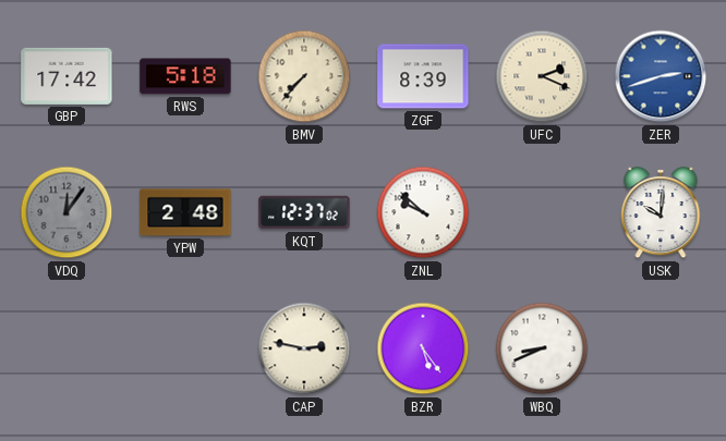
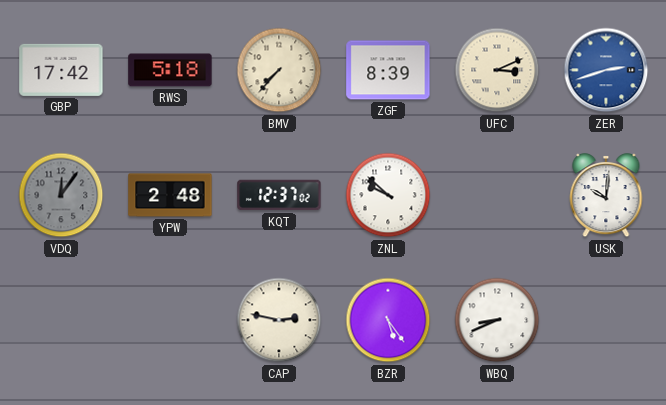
UFC: 2:19 -> 3:11
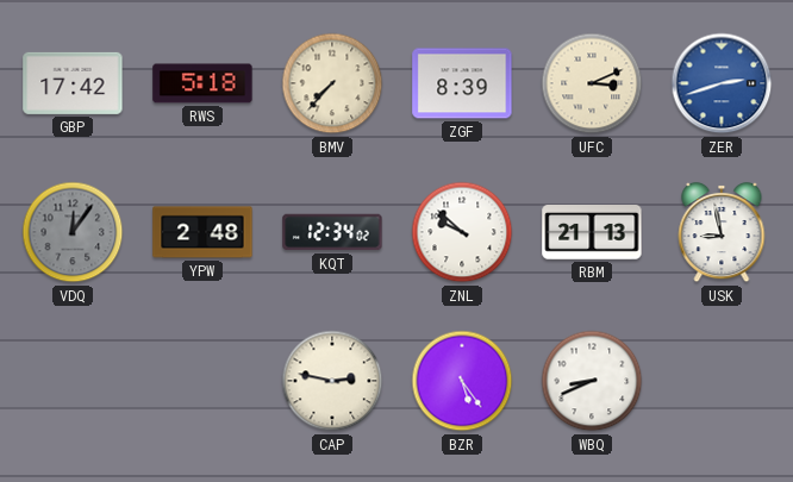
KQT: 12:37 -> 12:34
RBM: none -> 21:13
USK: 10:01 -> 8:58
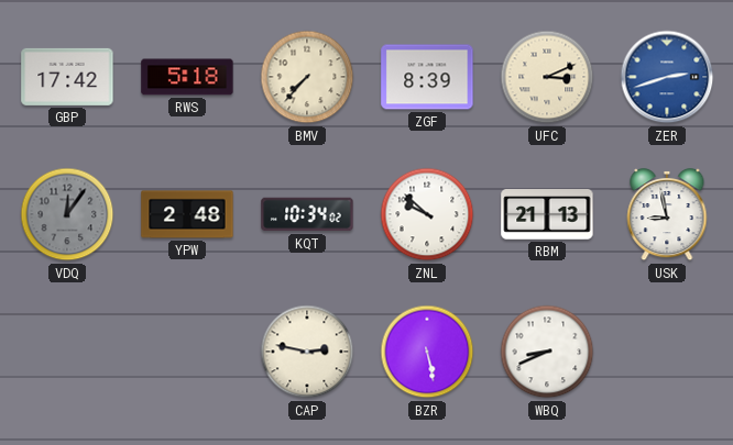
KQT: 12:34 -> 10:34
BZR: 5:24 -> 5:28
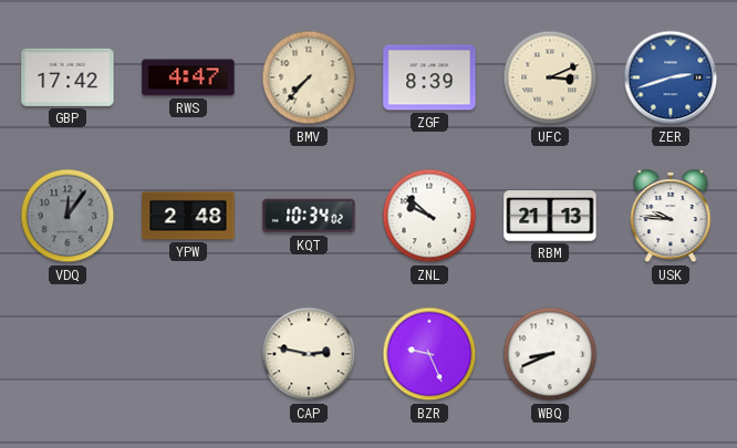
RWS: 5:18 -> 4:47
USK: 8:58 -> 9:46
BZR: 5:28 -> 9:26
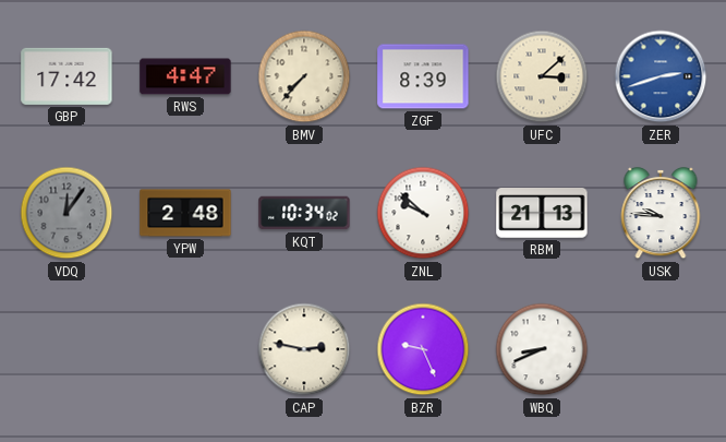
UFC: 3:11 -> 3:08
